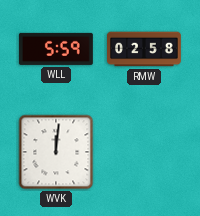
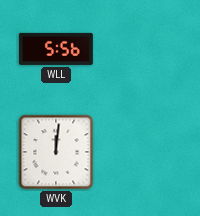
WLL: 5:59 -> 5:56
RMW: 02:58 -> none
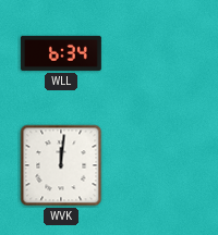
WLL: 5:56 -> 6:34
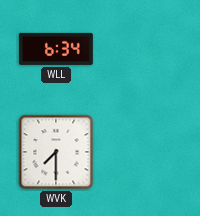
WVK: 12:01 -> 7:30
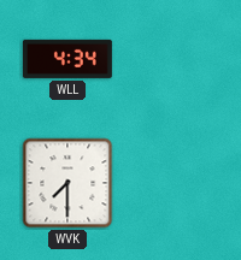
WLL: 6:34 -> 4:34
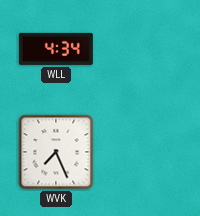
WVK: 7:30 -> 7:26
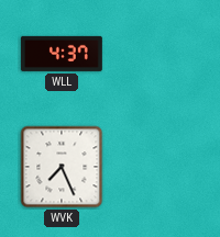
WLL: 4:34 -> 4:37
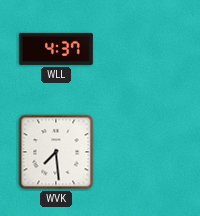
WVK: 7:26 -> 7:29
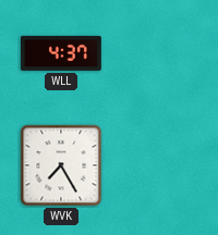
WVK: 7:29 -> 7:25
